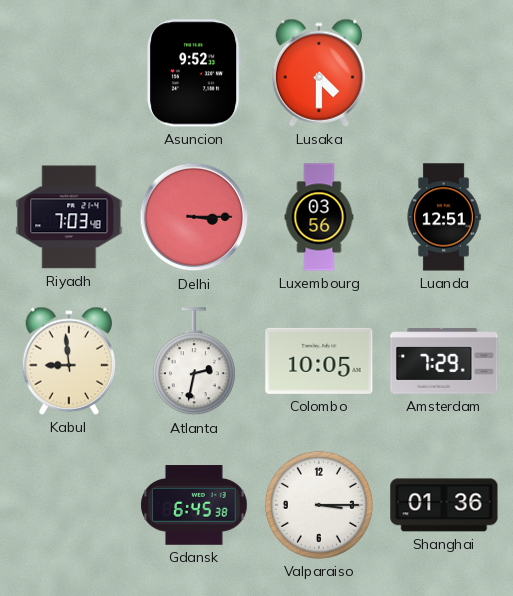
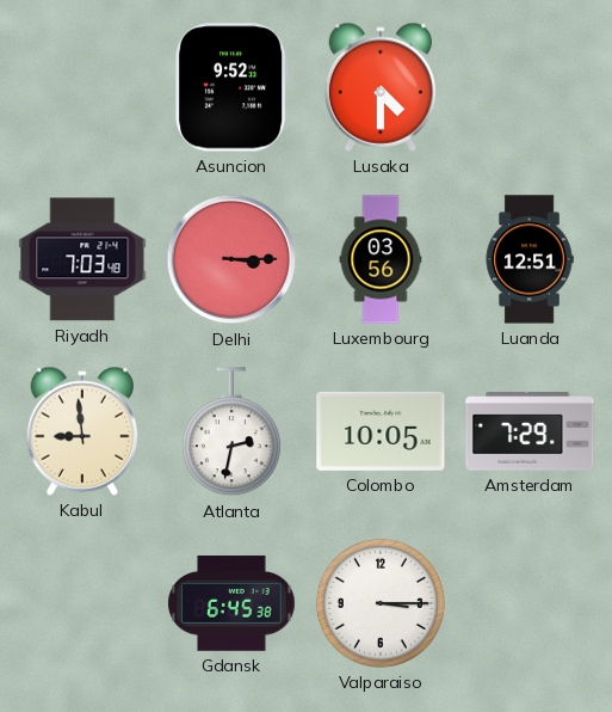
Shanghai: 01:36 -> none
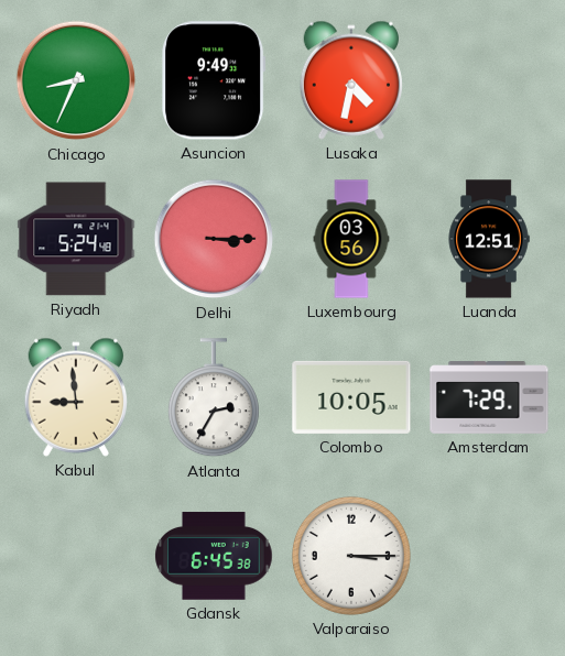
Chicago: none -> 8:34
Asuncion: 9:52 -> 9:49
Lusaka: 4:30 -> 4:32
Riyadh: 7:03 -> 5:24
Atlanta: 2:32 -> 2:35
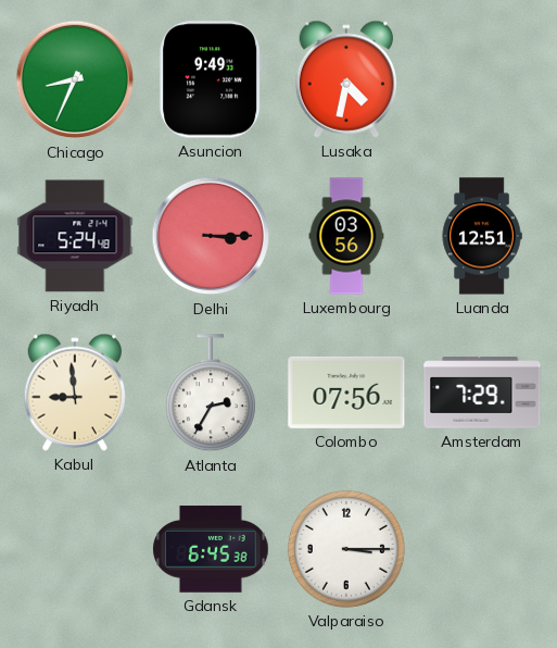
Colombo: 10:05 -> 07:56
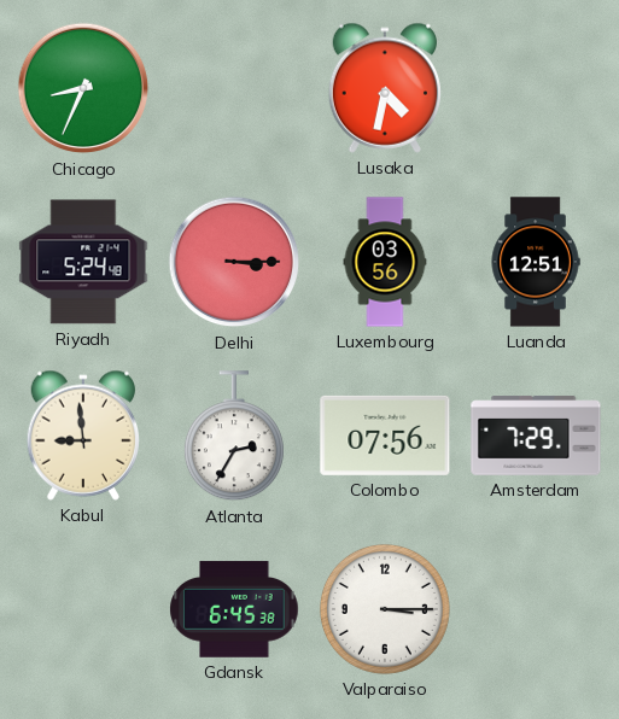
Asuncion: 9:49 -> none
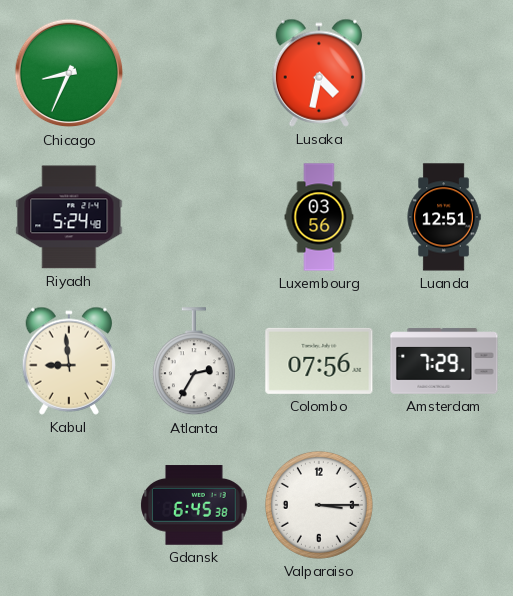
Delhi: 3:15 -> none
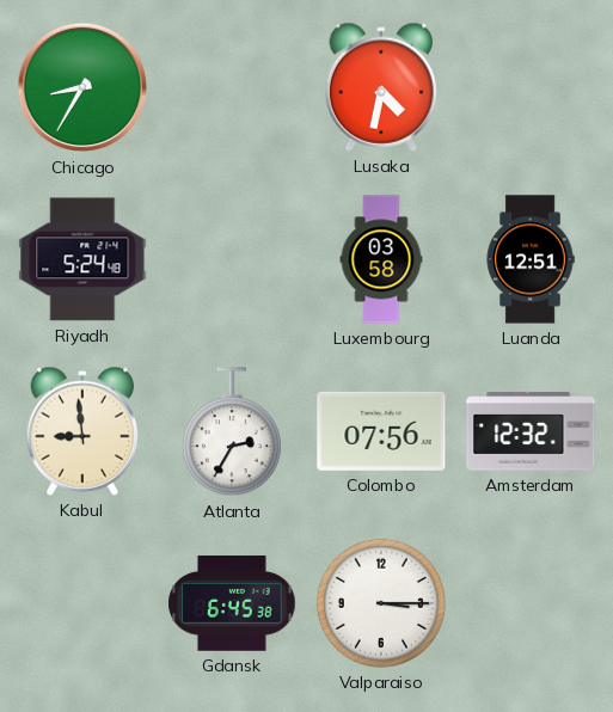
Chicago: 8:34 -> 8:35
Luxembourg: 03:56 -> 03:58
Amsterdam: 7:29 -> 12:32
